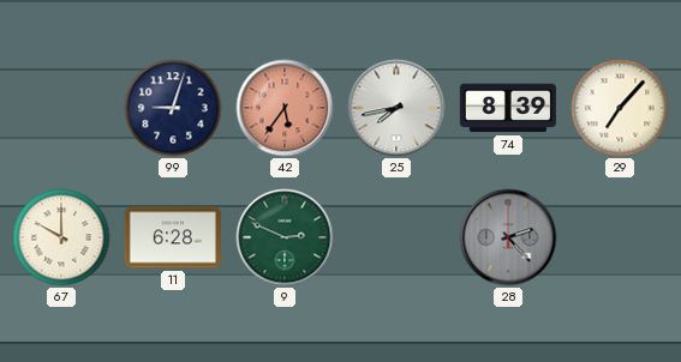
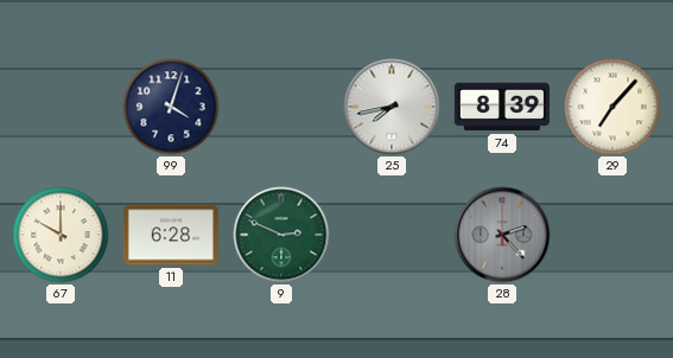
99: 9:03 -> 4:03
42: 5:36 -> none
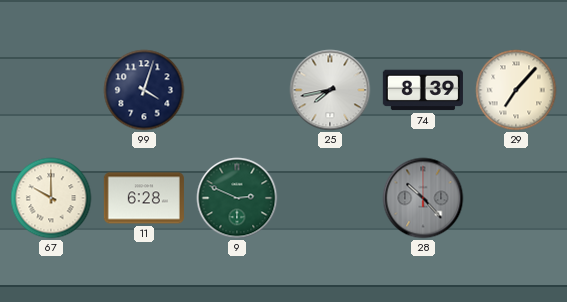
28: 2:23 -> 10:23
